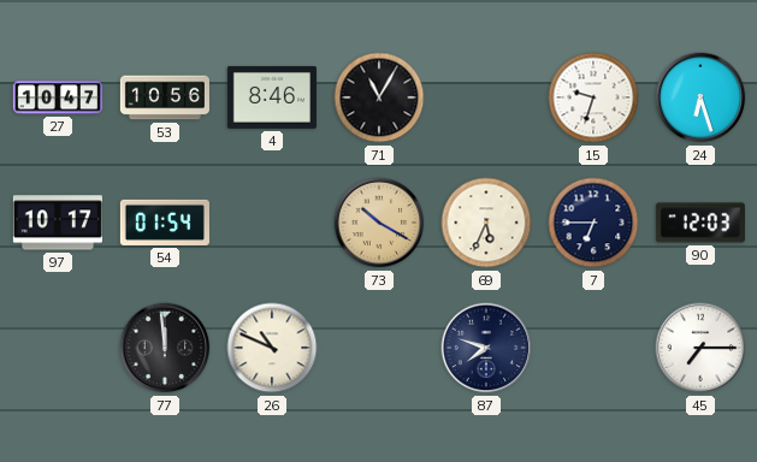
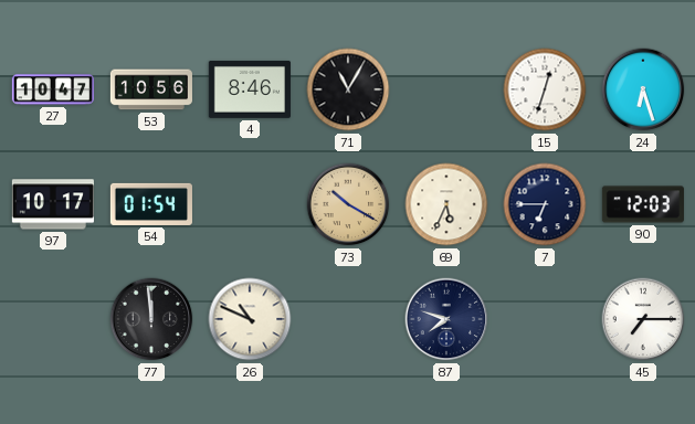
15: 9:33 -> 12:33
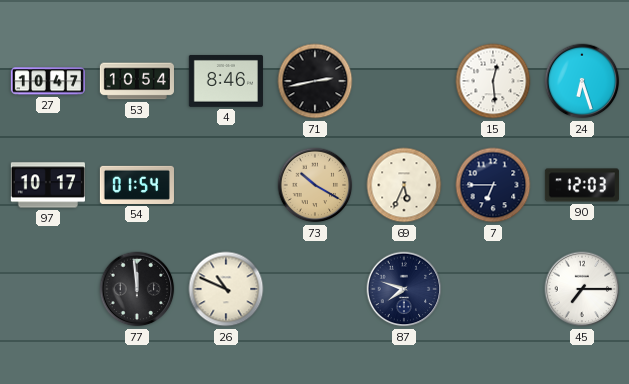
53: 10:56 -> 10:54
71: 11:05 -> 2:43
15: 12:33 -> 12:29
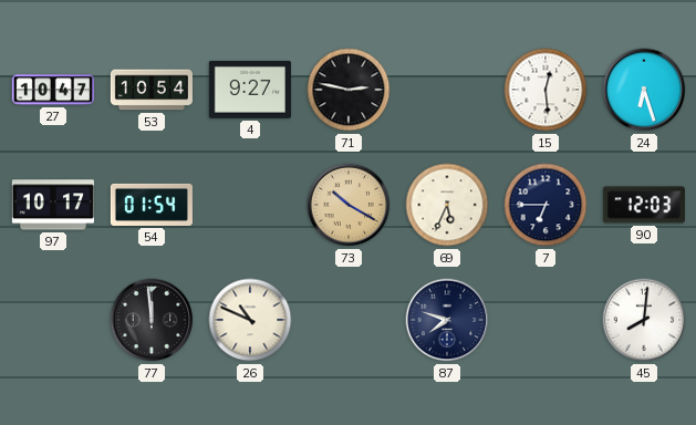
4: 8:46 -> 9:27
71: 2:43 -> 2:47
45: 7:15 -> 8:01
